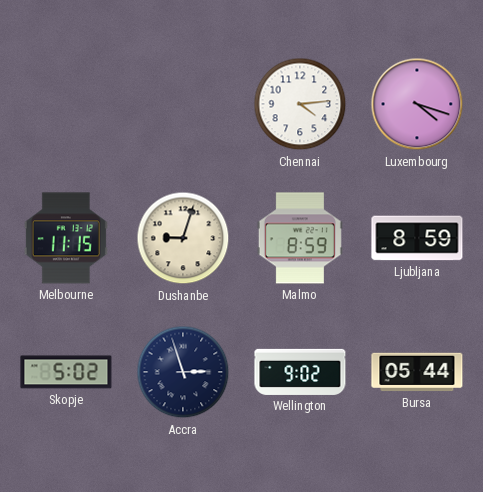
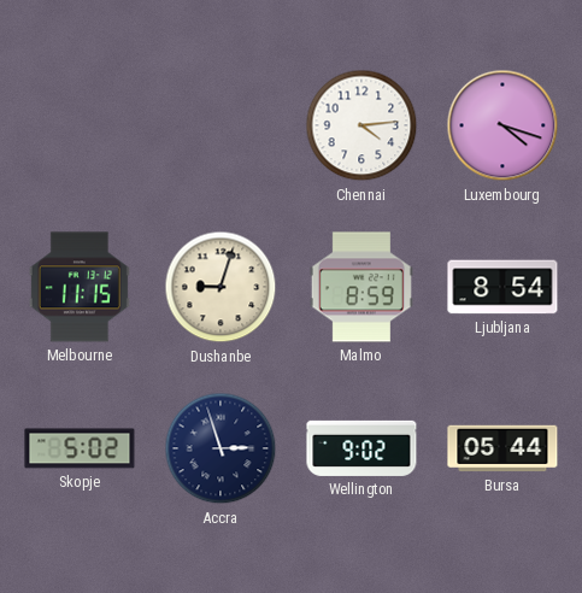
Ljubljana: 8:59 -> 8:54
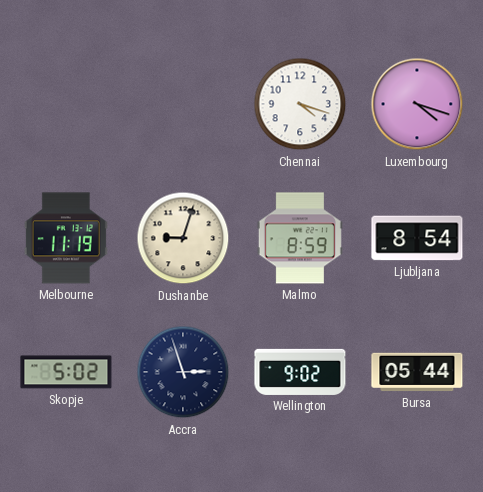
Chennai: 4:14 -> 4:18
Melbourne: 11:15 -> 11:19
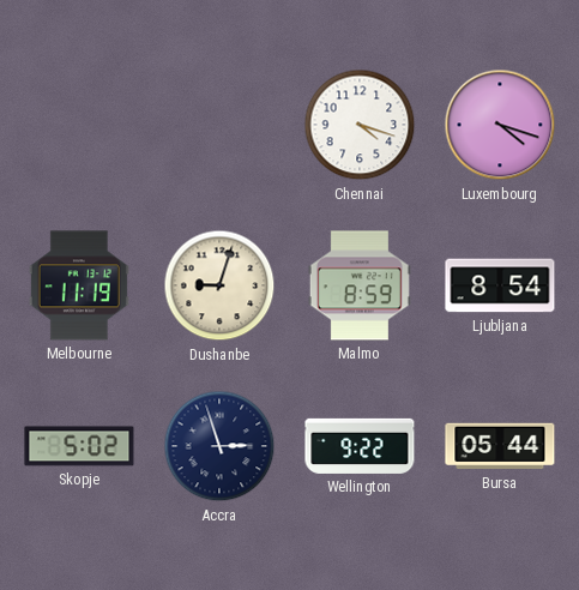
Wellington: 9:02 -> 9:22
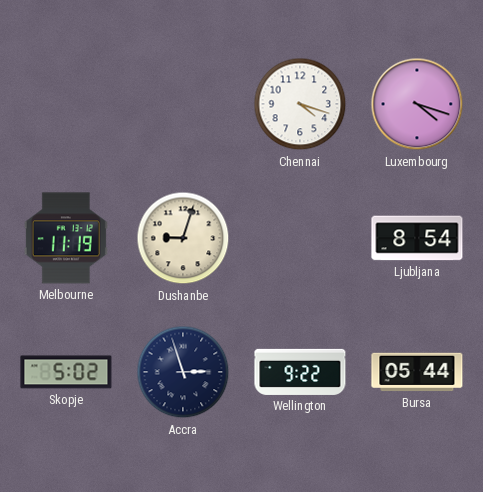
Malmo: 8:59 -> none
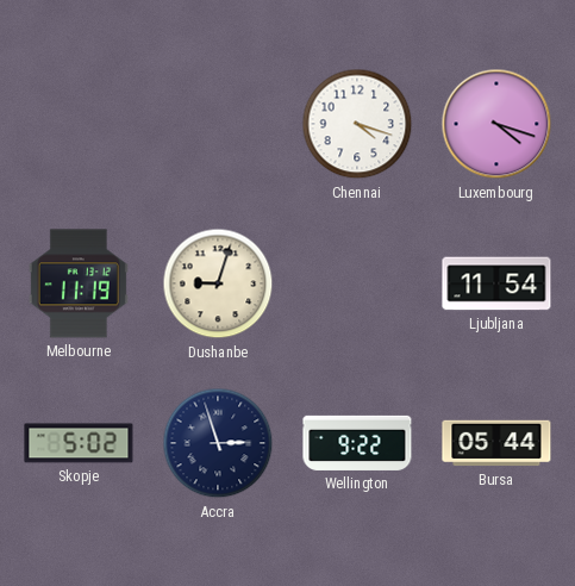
Ljubljana: 8:54 -> 11:54
